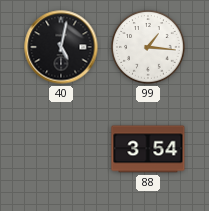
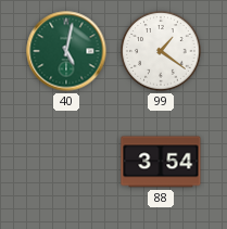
40 dial: black -> green
99: 1:16 -> 1:21
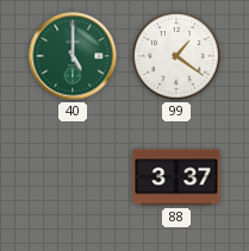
40: 5:02 -> 5:00
88: 3:54 -> 3:37
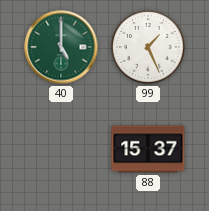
99: 1:21 -> 1:26
88: 3:37 -> 15:37
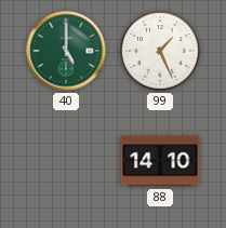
88: 15:37 -> 14:10
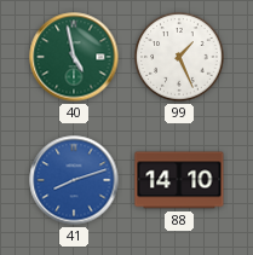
40: 5:00 -> 4:58
41: none -> 8:12
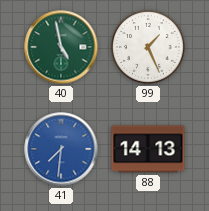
41: 8:12 -> 7:31
88: 14:10 -> 14:13
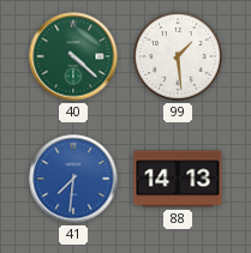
40: 4:58 -> 4:22
99: 1:26 -> 1:29
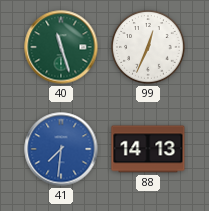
40: 4:22 -> 11:27
99: 1:29 -> 12:34
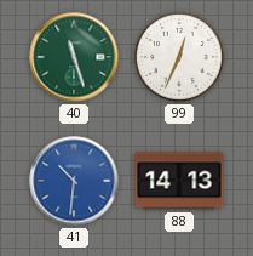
41: 7:31 -> 10:31
